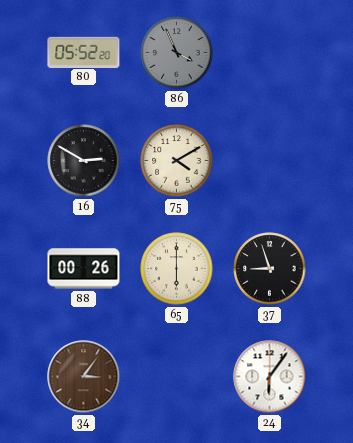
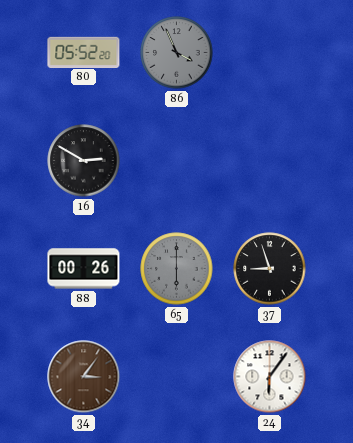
75: 4:10 -> none
65 dial: cream -> grey
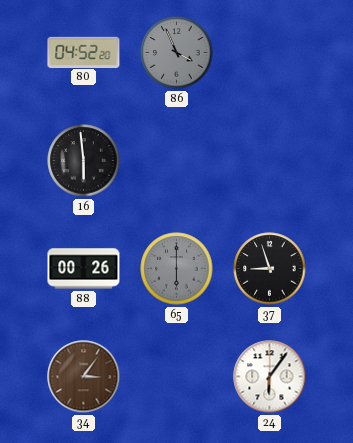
80: 05:52 -> 04:52
16: 2:50 -> 5:59
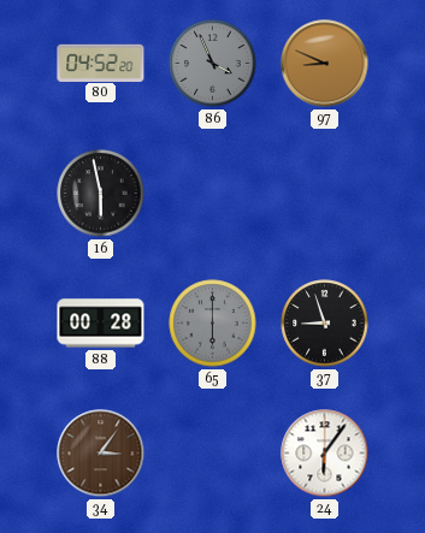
97: none -> 8:49
16: 5:59 -> 5:58
88: 00:26 -> 00:28
